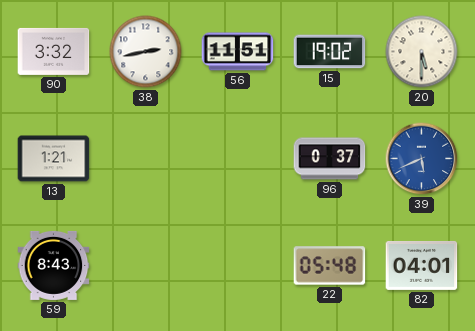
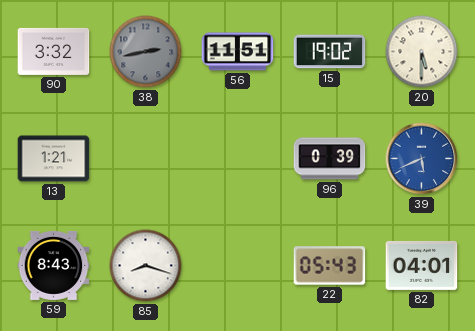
38 dial: white -> grey
96: 0:37 -> 0:39
85: none -> 8:18
22: 05:48 -> 05:43
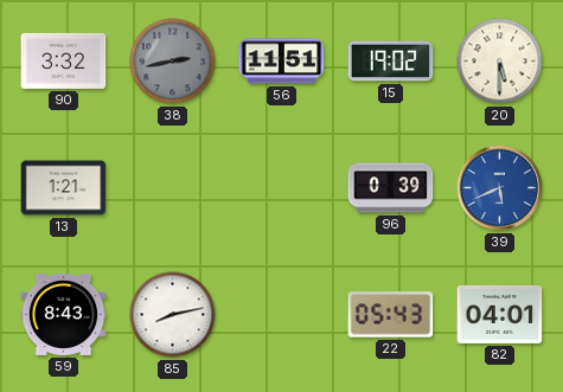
85: 8:18 -> 8:13
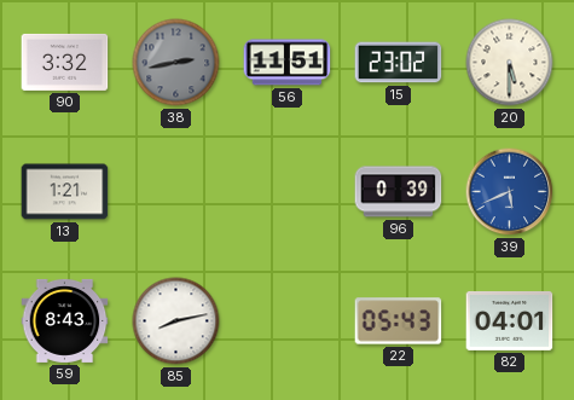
15: 19:02 -> 23:02
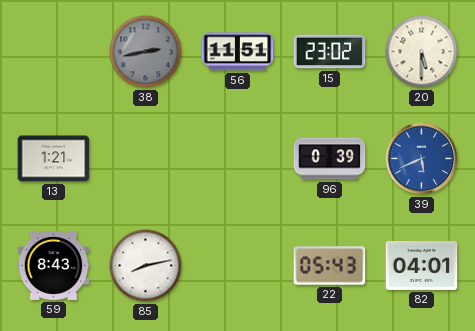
90: 3:32 -> none
